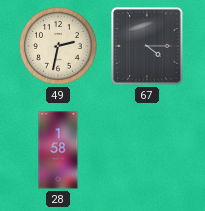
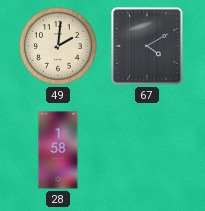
49: 2:32 -> 2:01
67: 4:15 -> 4:10
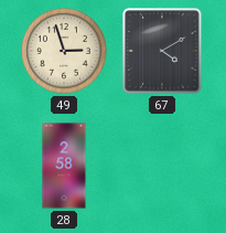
49: 2:01 -> 2:57
28: 1:58 -> 2:58
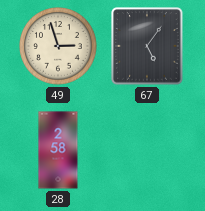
67: 4:10 -> 5:06
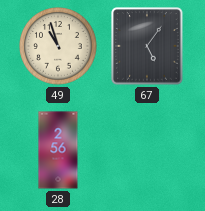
49: 2:57 -> 10:57
28: 2:58 -> 2:56
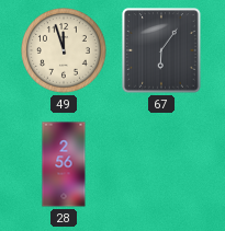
49: 10:57 -> 11:57
67: 5:06 -> 6:06
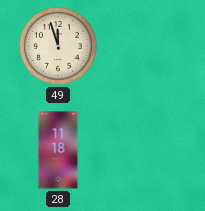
67: 6:06 -> none
28: 2:56 -> 11:18
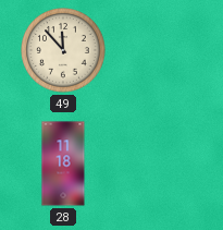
49: 11:57 -> 11:53
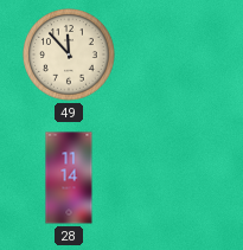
28: 11:18 -> 11:14
